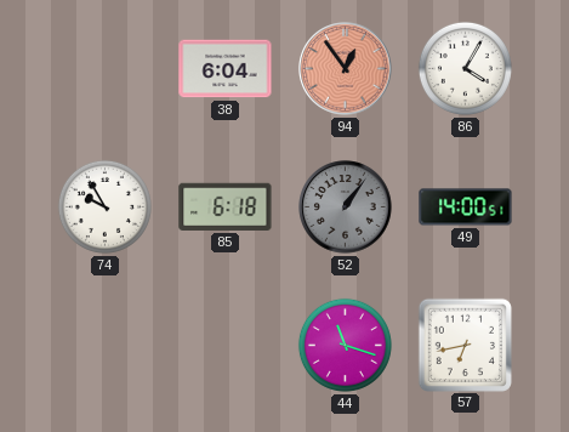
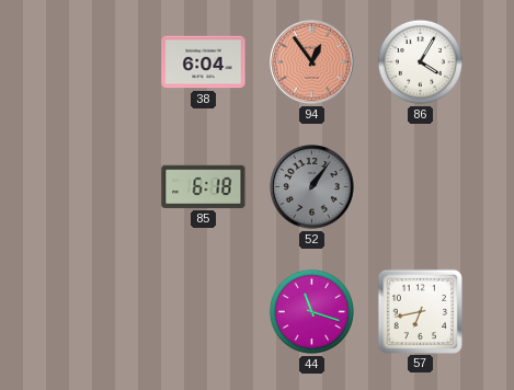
74: 9:55 -> none
49: 14:00 -> none
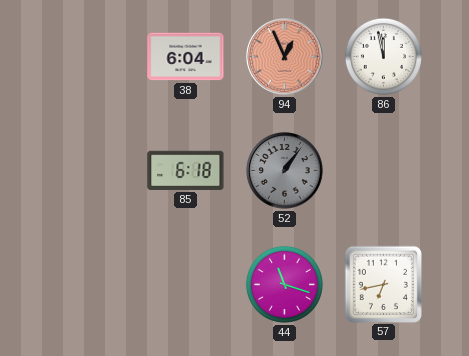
94: 12:54 -> 12:56
86: 4:05 -> 11:58
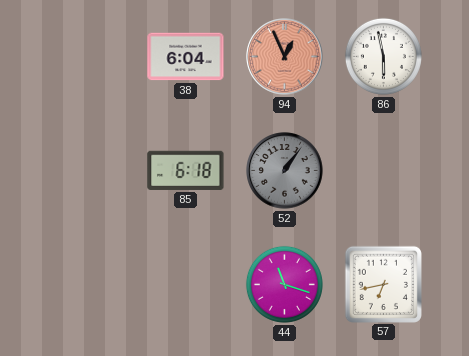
86: 11:58 -> 5:58
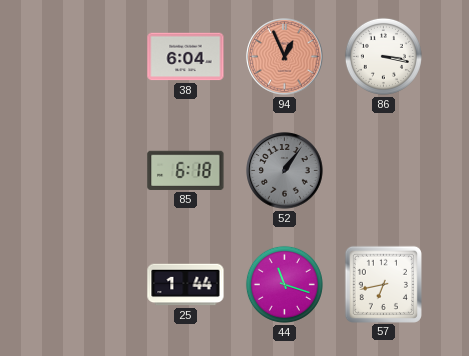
86: 5:58 -> 3:17
25: none -> 1:44
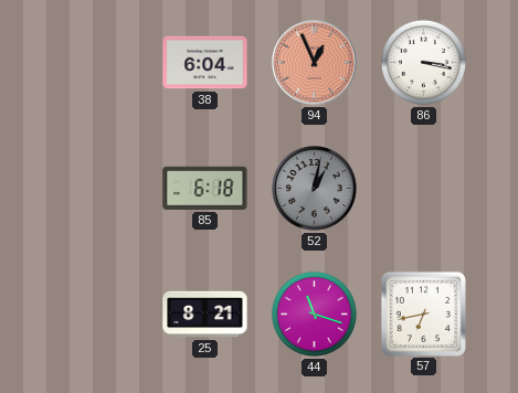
52: 1:06 -> 1:02
25: 1:44 -> 8:21
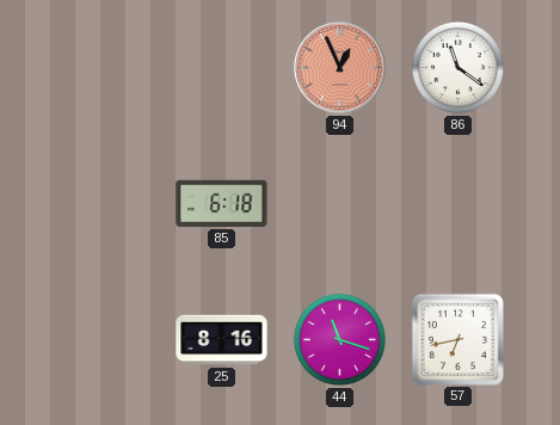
38: 6:04 -> none
86: 3:17 -> 11:21
52: 1:02 -> none
25: 8:21 -> 8:16
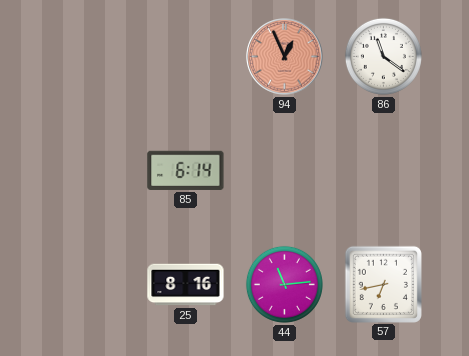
85: 6:18 -> 6:14
44: 11:18 -> 11:14
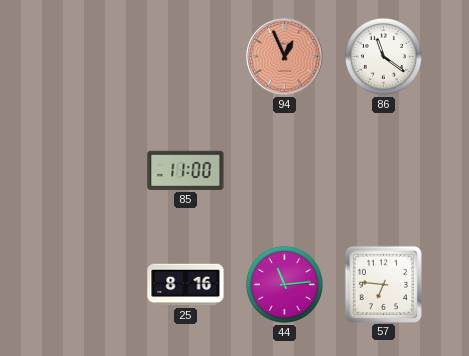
85: 6:14 -> 11:00
57: 6:43 -> 6:46
